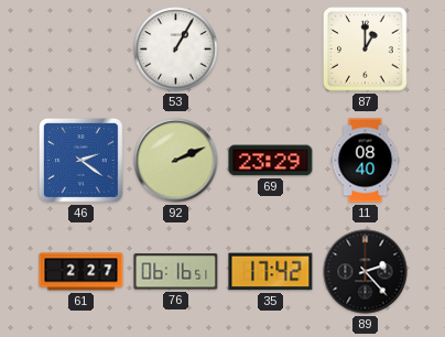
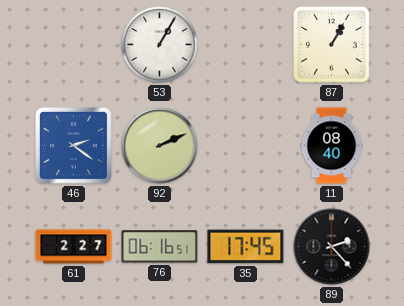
87: 1:00 -> 1:05
69: 23:29 -> none
35: 17:42 -> 17:45
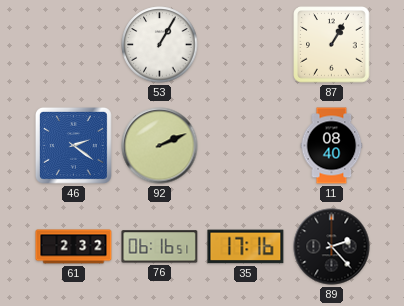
61: 2:27 -> 2:32
35: 17:45 -> 17:16
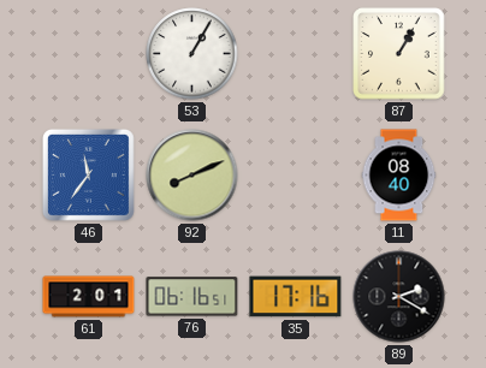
46: 2:21 -> 11:36
92: 2:11 -> 8:11
61: 2:32 -> 2:01
89: 2:23 -> 2:20
